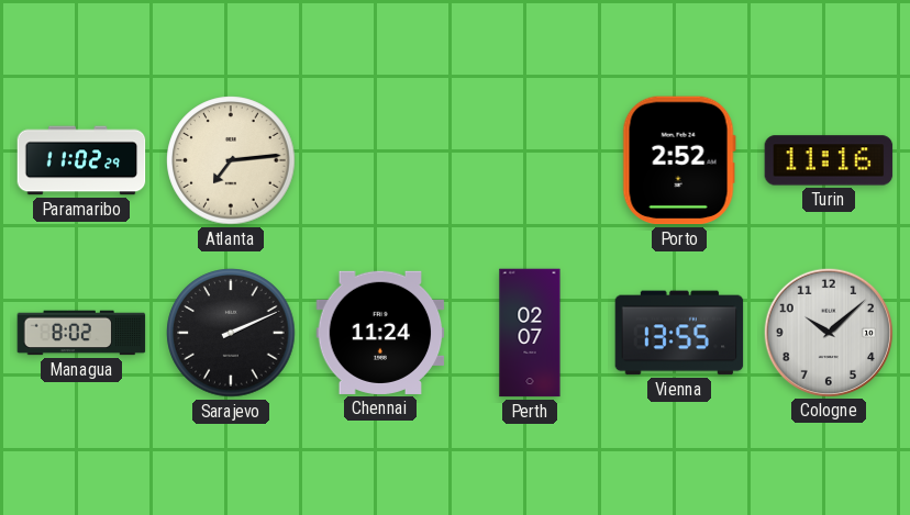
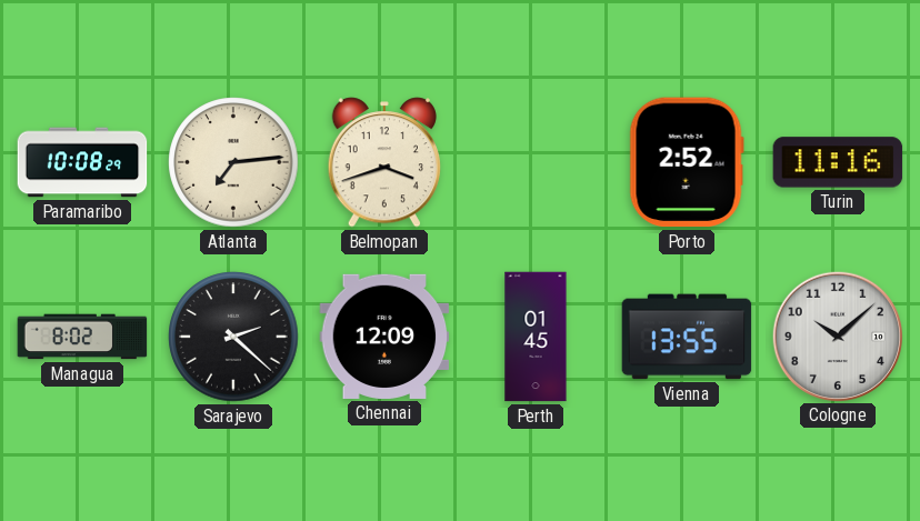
Paramaribo: 11:02 -> 10:08
Belmopan: none -> 3:42
Sarajevo: 2:11 -> 2:22
Chennai: 11:24 -> 12:09
Perth: 02:07 -> 01:45
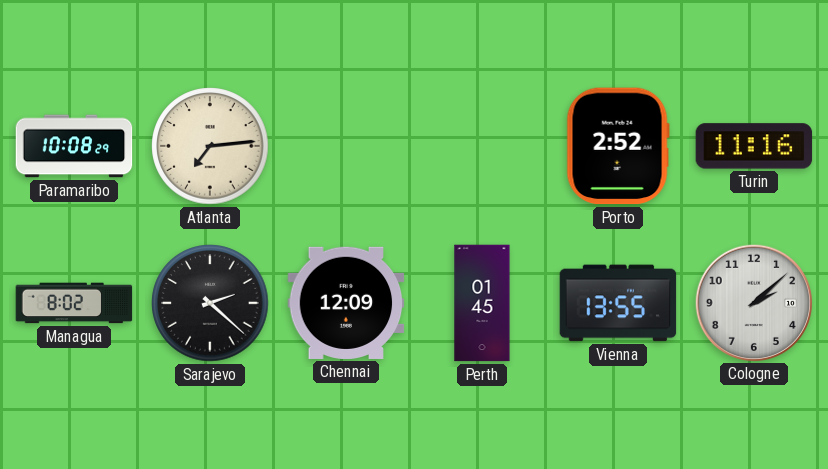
Belmopan: 3:42 -> none
Cologne: 10:08 -> 2:08
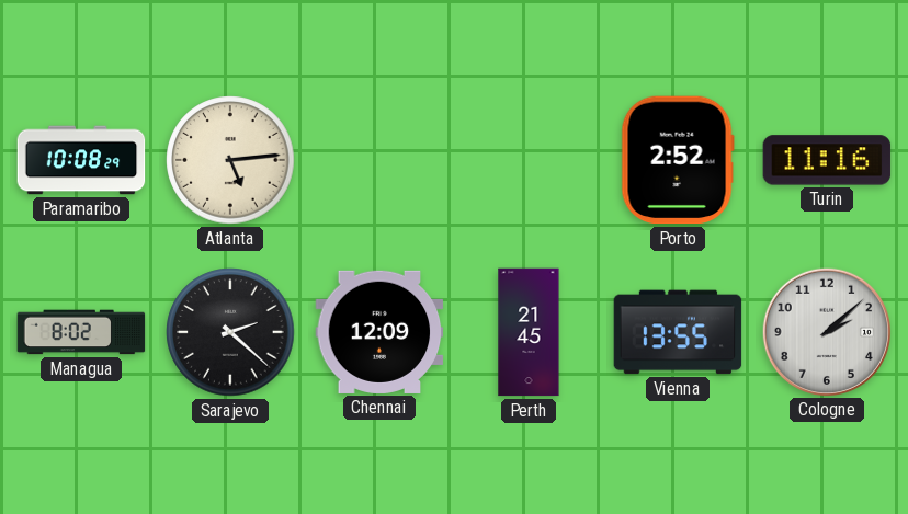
Atlanta: 7:14 -> 5:14
Perth: 01:45 -> 21:45
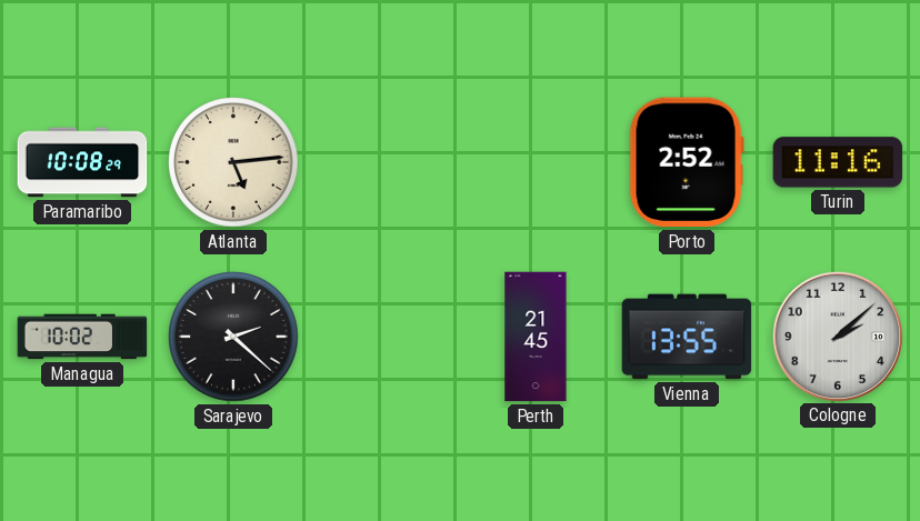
Managua: 8:02 -> 10:02
Chennai: 12:09 -> none
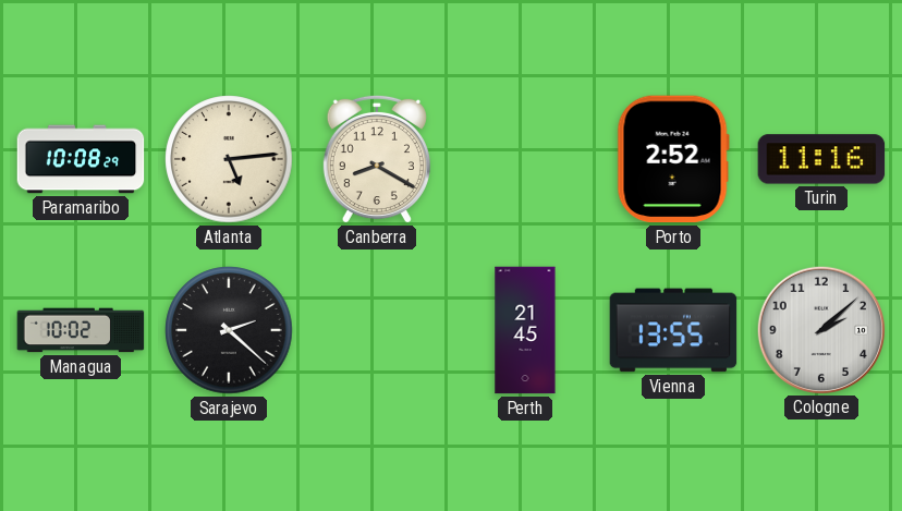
Canberra: none -> 8:20
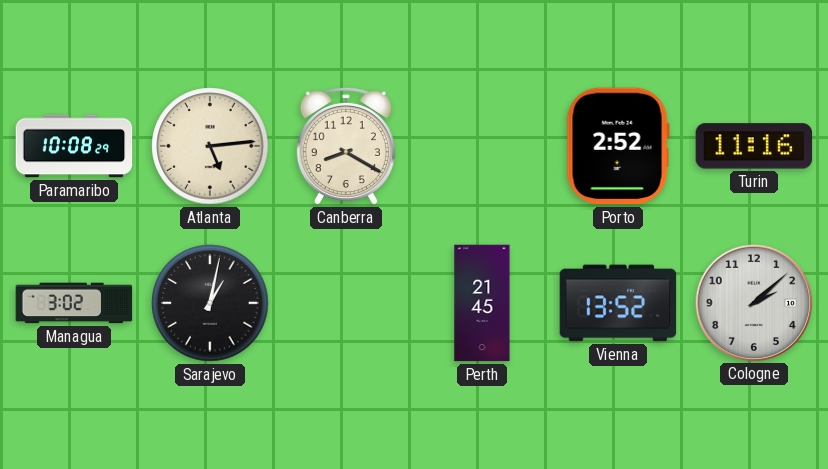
Managua: 10:02 -> 3:02
Sarajevo: 2:22 -> 1:02
Vienna: 13:55 -> 13:52
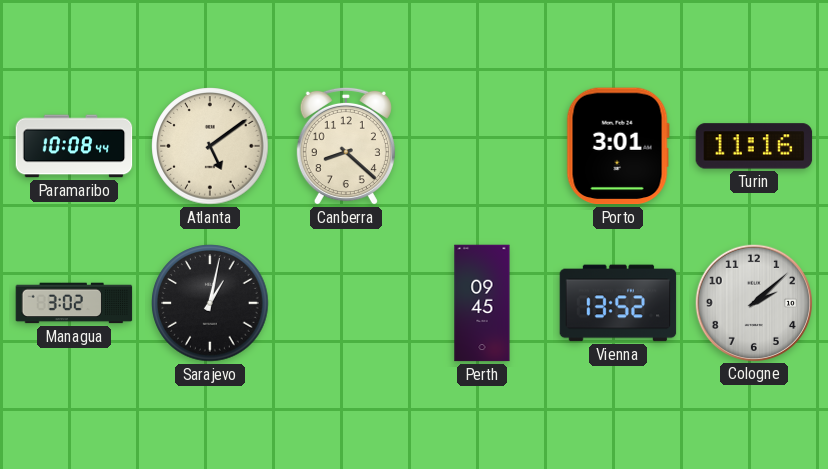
Paramaribo: 10:08:29 -> 10:08:44
Atlanta: 5:14 -> 5:09
Canberra: 8:20 -> 8:22
Porto: 2:52 -> 3:01
Perth: 21:45 -> 09:45
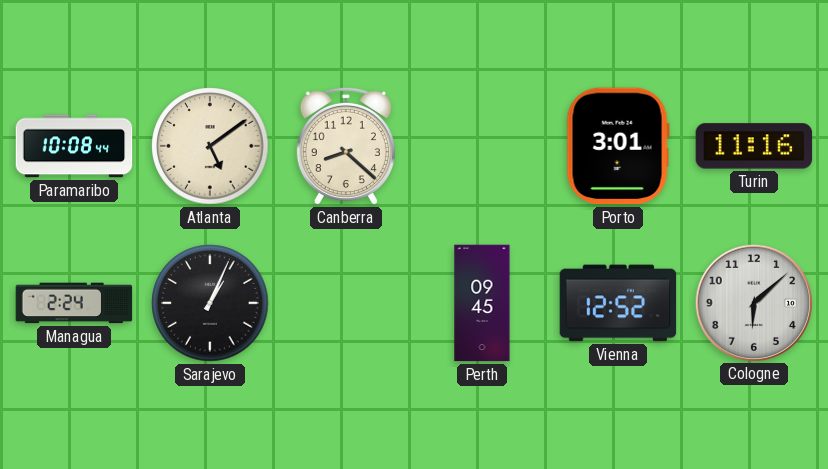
Managua: 3:02 -> 2:24
Sarajevo: 1:02 -> 1:04
Vienna: 13:52 -> 12:52
Cologne: 2:08 -> 6:08
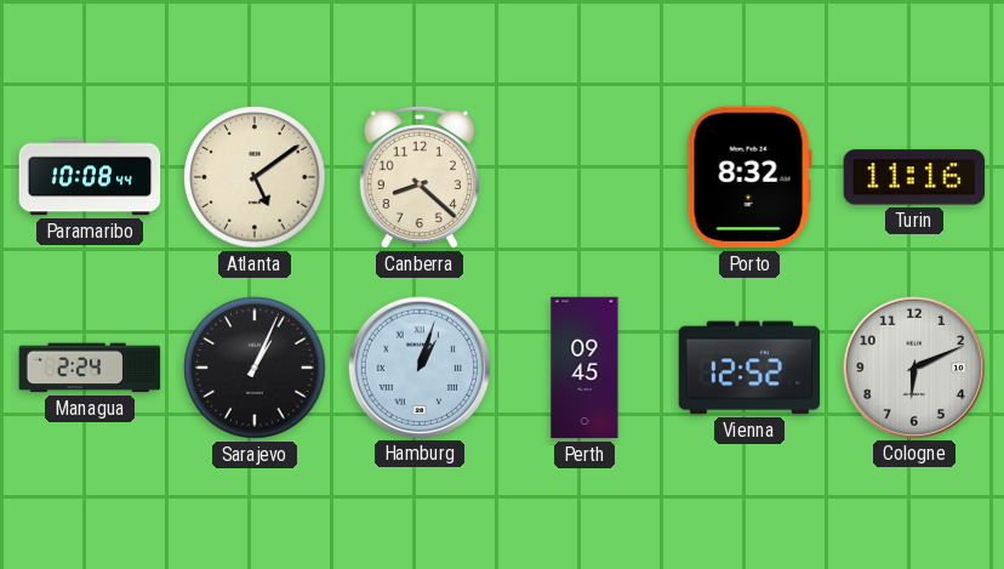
Porto: 3:01 -> 8:32
Hamburg: none -> 1:03
Cologne: 6:08 -> 6:11
